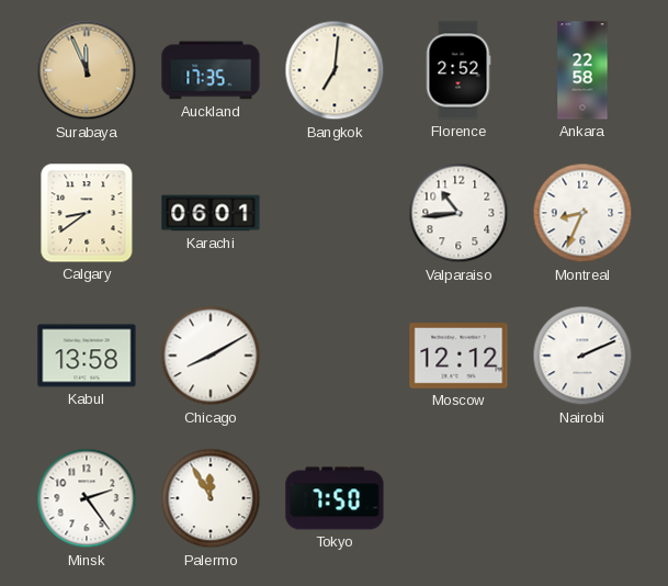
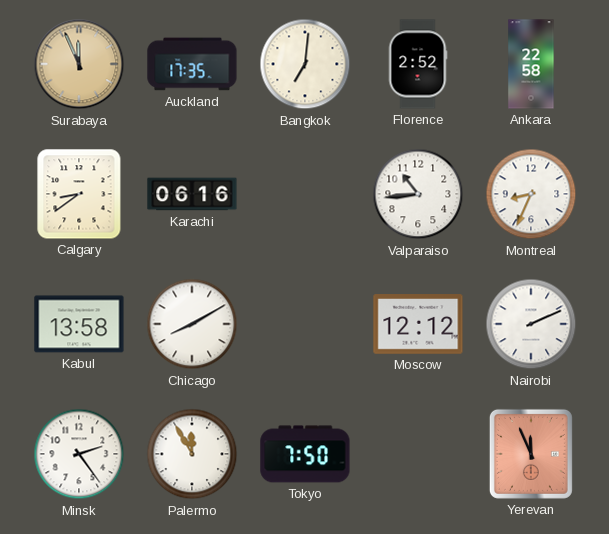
Karachi: 06:01 -> 06:16
Yerevan: none -> 11:56
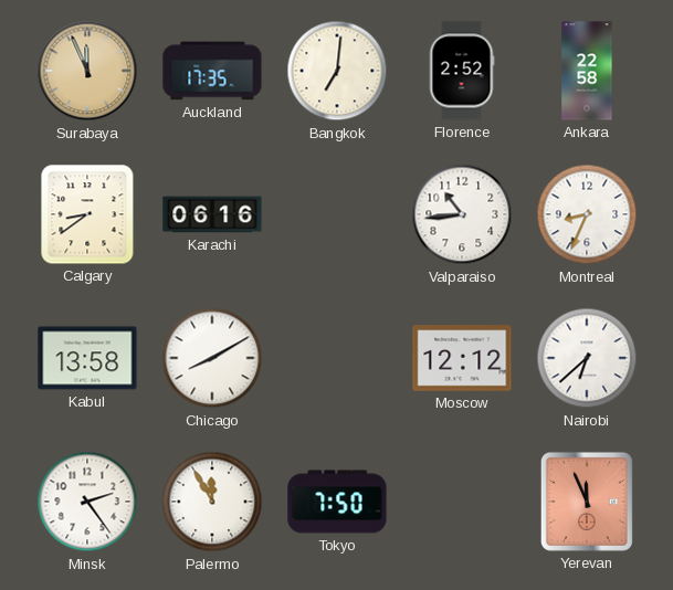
Nairobi: 2:11 -> 6:38
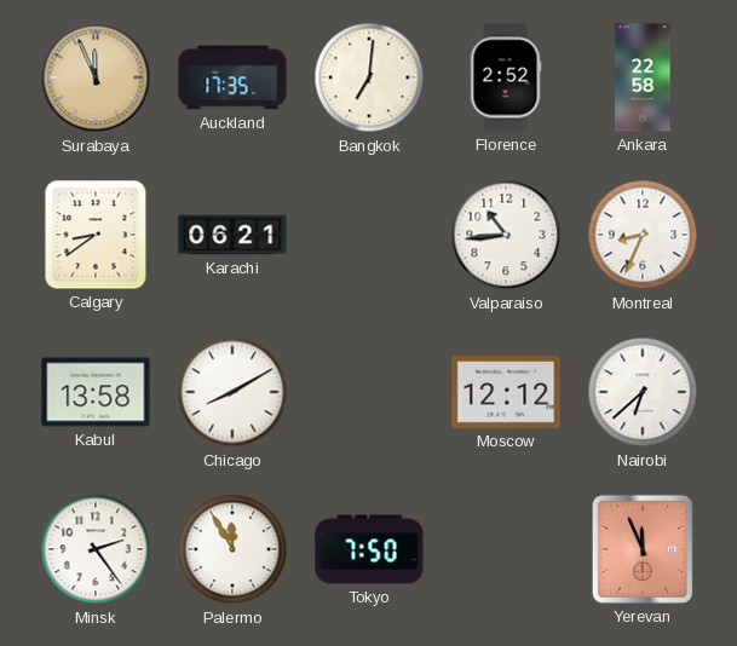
Karachi: 06:16 -> 06:21
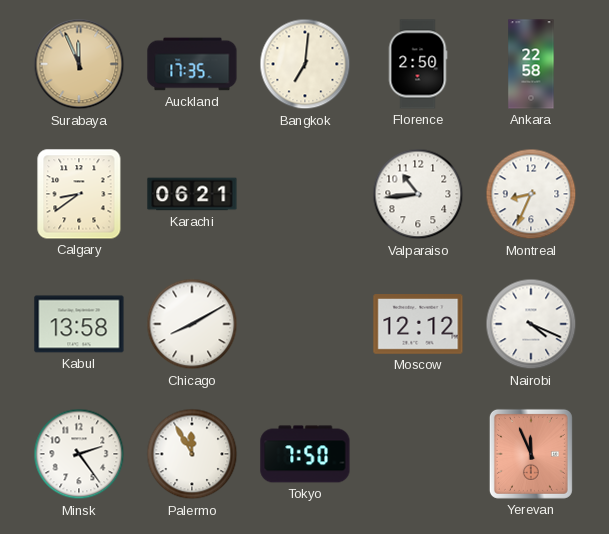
Florence: 2:52 -> 2:50
Nairobi: 6:38 -> 4:19
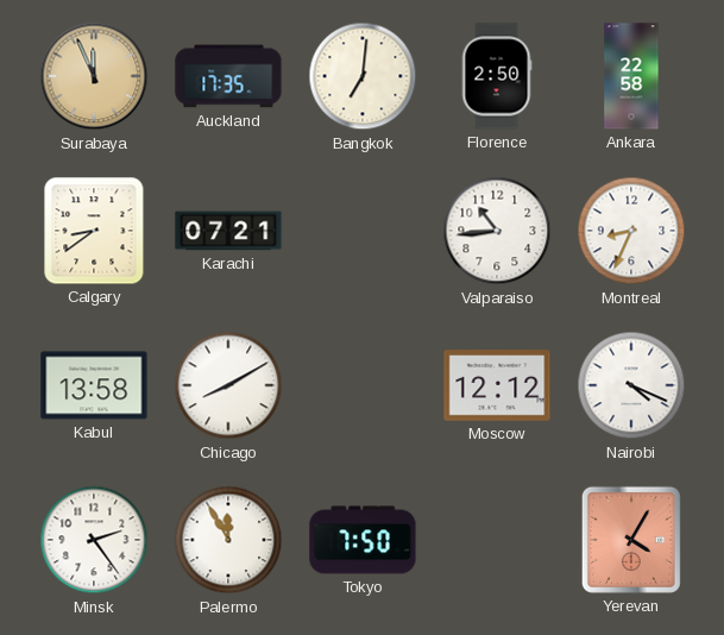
Karachi: 06:21 -> 07:21
Yerevan: 11:56 -> 4:05
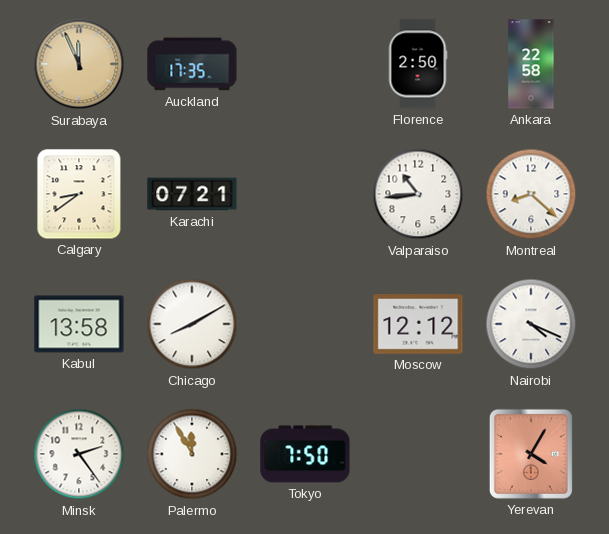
Bangkok: 7:01 -> none
Montreal: 8:34 -> 8:22
